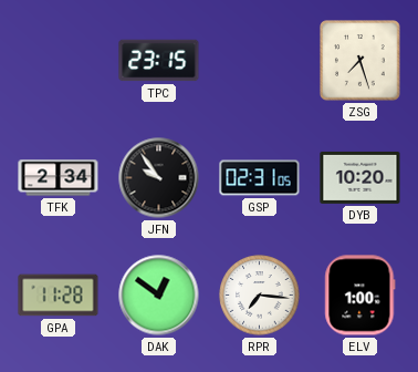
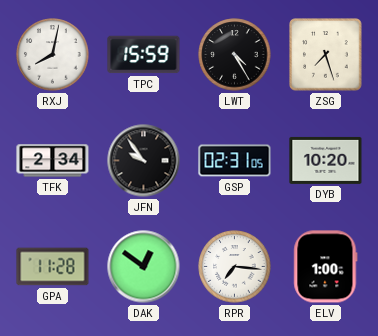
RXJ: none -> 8:02
TPC: 23:15 -> 15:59
LWT: none -> 4:25
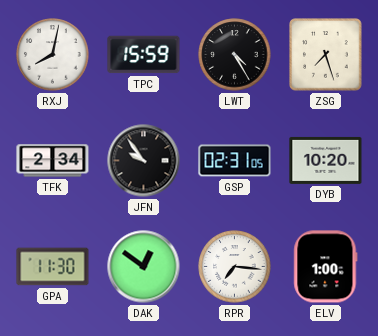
GPA: 11:28 -> 11:30
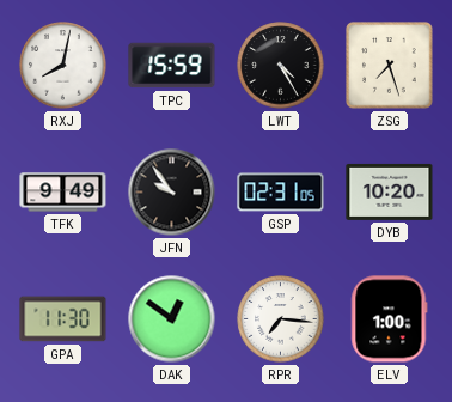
TFK: 2:34 -> 9:49
